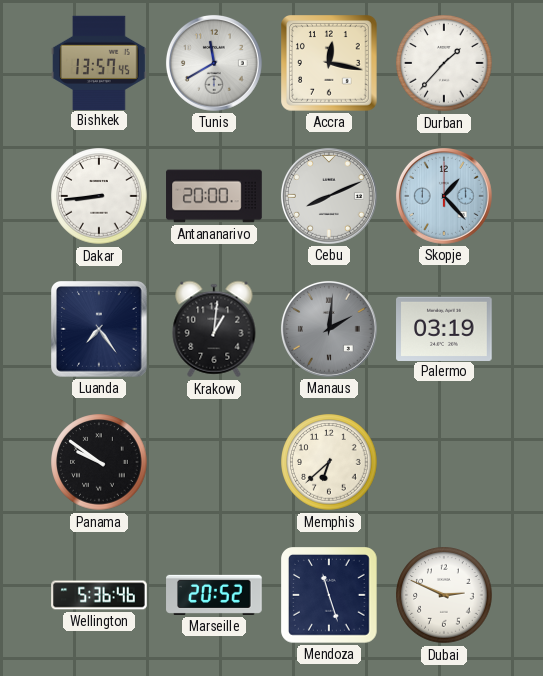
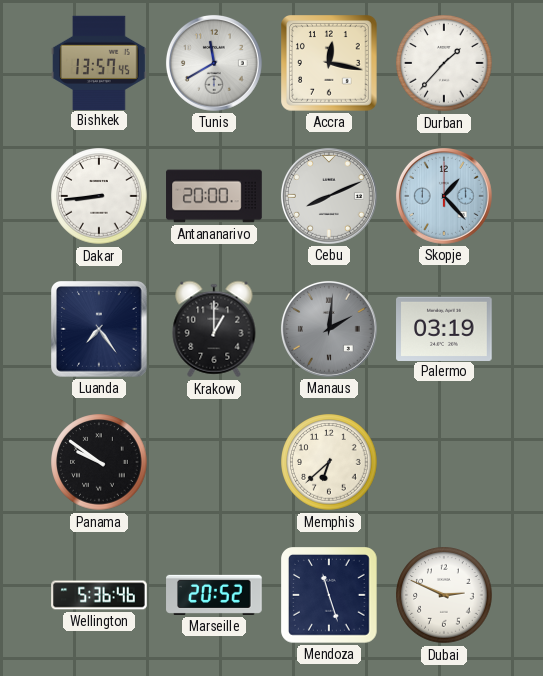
Krakow: 1:01 -> 1:00
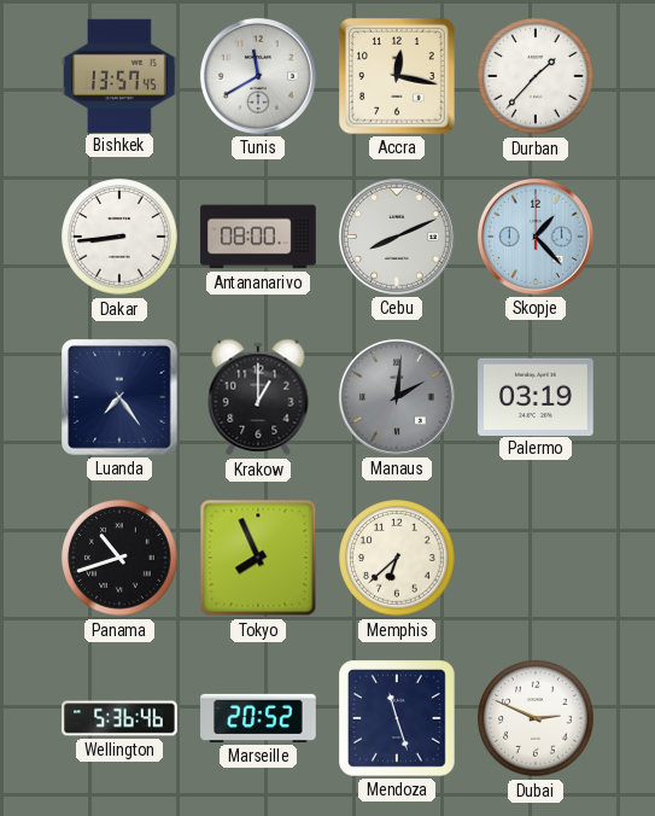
Antananarivo: 20:00 -> 08:00
Panama: 9:51 -> 10:42
Tokyo: none -> 7:56
